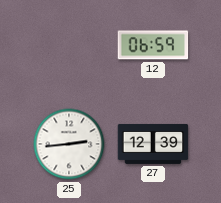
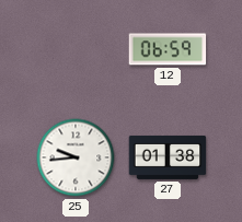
25: 2:44 -> 9:44
27: 12:39 -> 01:38
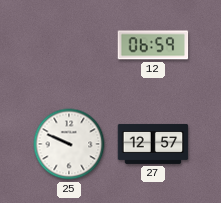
25: 9:44 -> 9:49
27: 01:38 -> 12:57
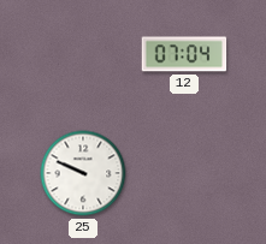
12: 06:59 -> 07:04
27: 12:57 -> none
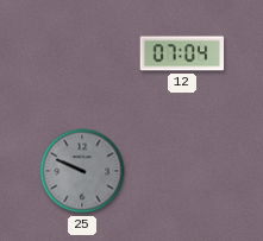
25 dial: white -> grey
